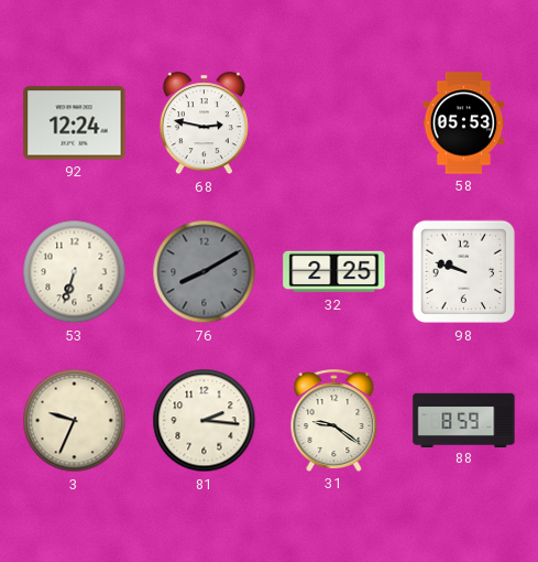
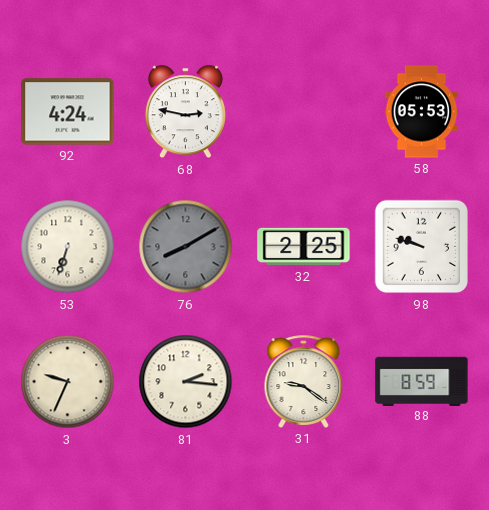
92: 12:24 -> 4:24
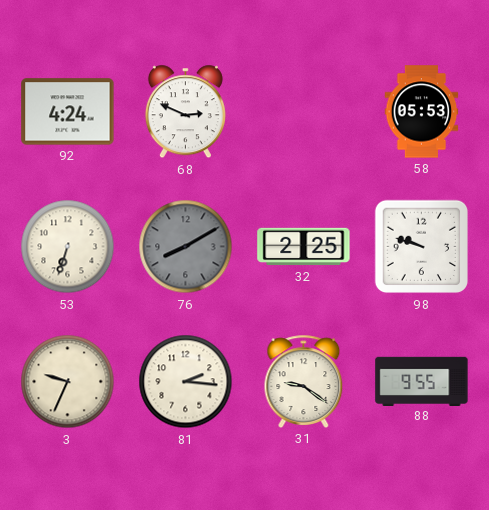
68: 2:47 -> 2:49
88: 8:59 -> 9:55
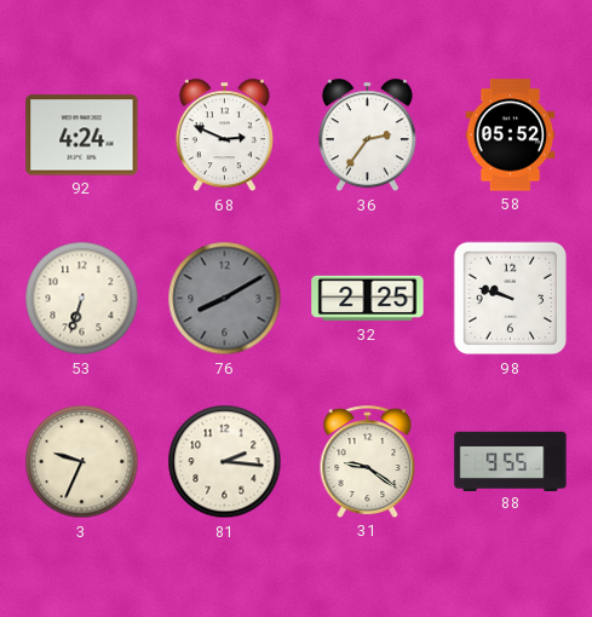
36: none -> 2:36
58: 05:53 -> 05:52
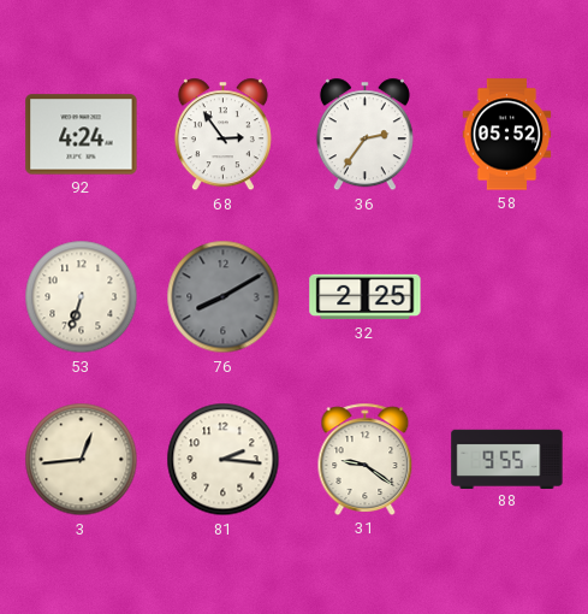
68: 2:49 -> 2:54
98: 9:48 -> none
3: 9:34 -> 12:44
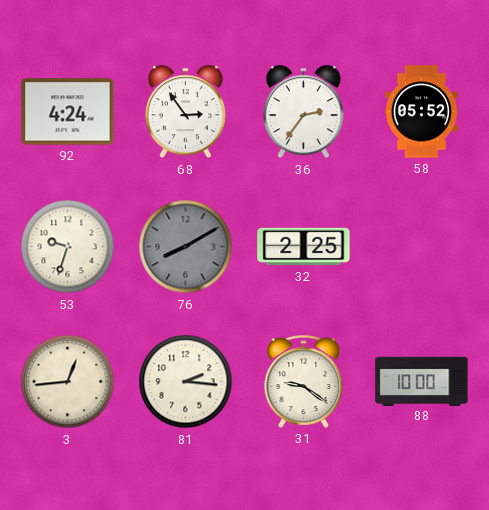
53: 6:33 -> 9:33
88: 9:55 -> 10:00
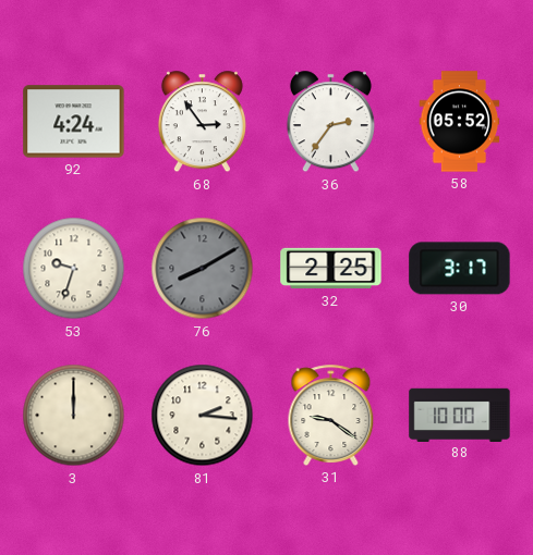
30: none -> 3:17
3: 12:44 -> 12:00
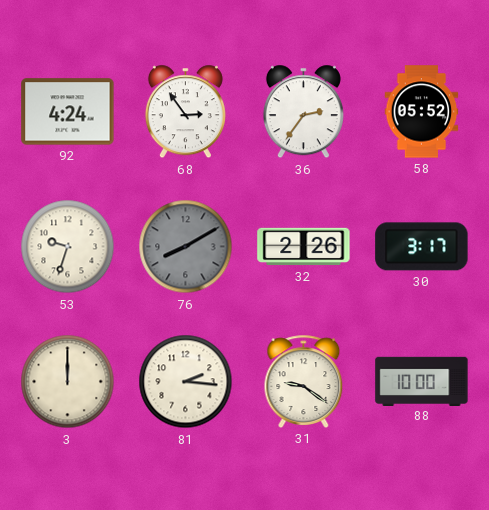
32: 2:25 -> 2:26
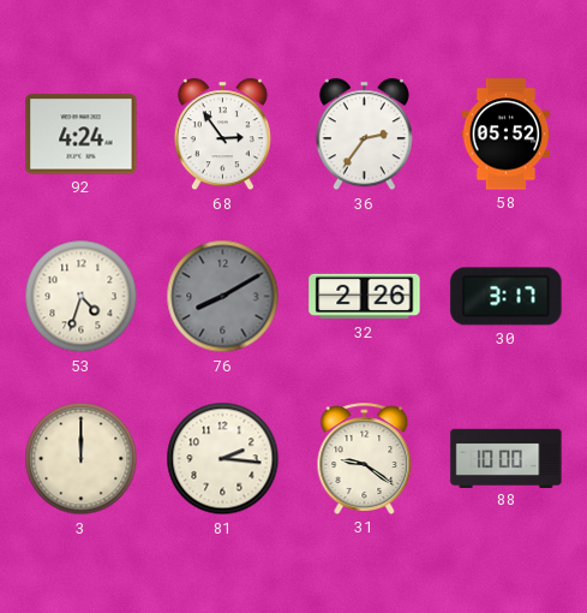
53: 9:33 -> 4:33
